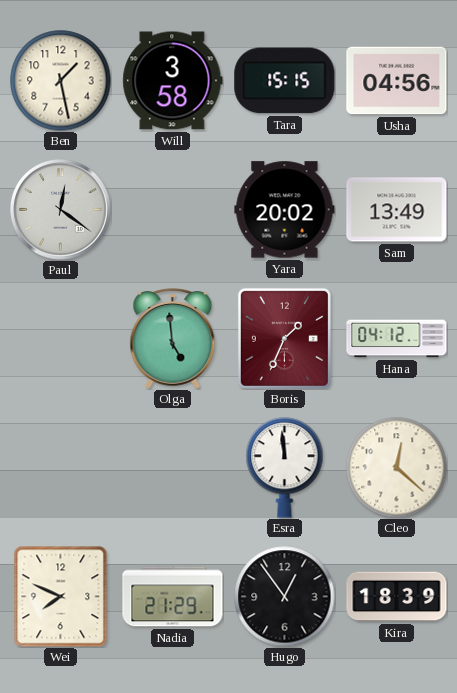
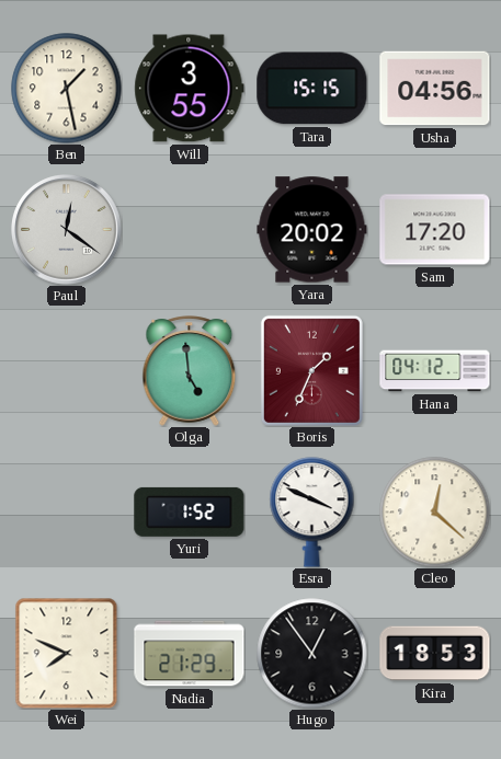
Will: 3:58 -> 3:55
Sam: 13:49 -> 17:20
Yuri: none -> 1:52
Esra: 11:59 -> 3:49
Kira: 18:39 -> 18:53
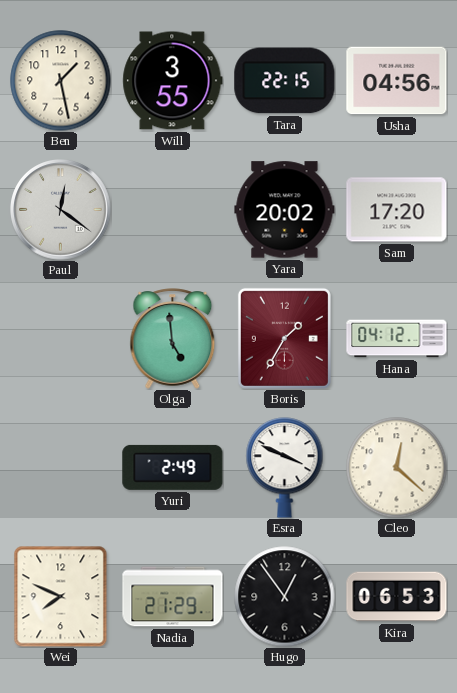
Tara: 15:15 -> 22:15
Boris: 1:34 -> 1:35
Yuri: 1:52 -> 2:49
Kira: 18:53 -> 06:53
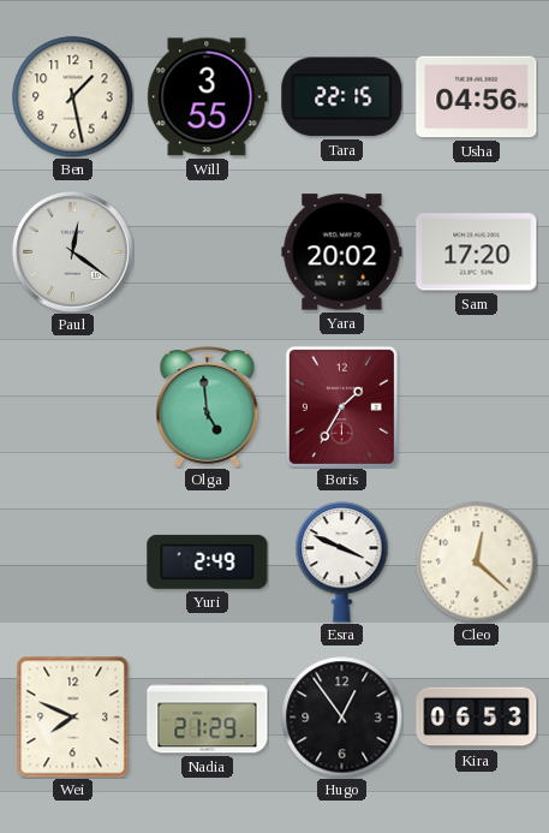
Hana: 04:12 -> none
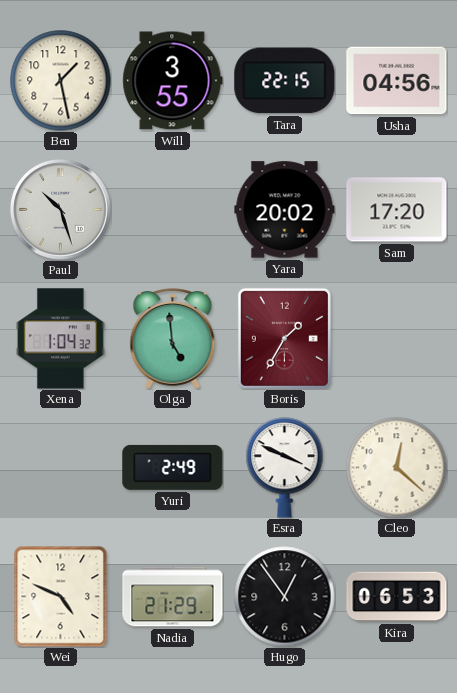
Paul: 12:21 -> 10:27
Xena: none -> 1:04
Wei: 7:49 -> 4:49
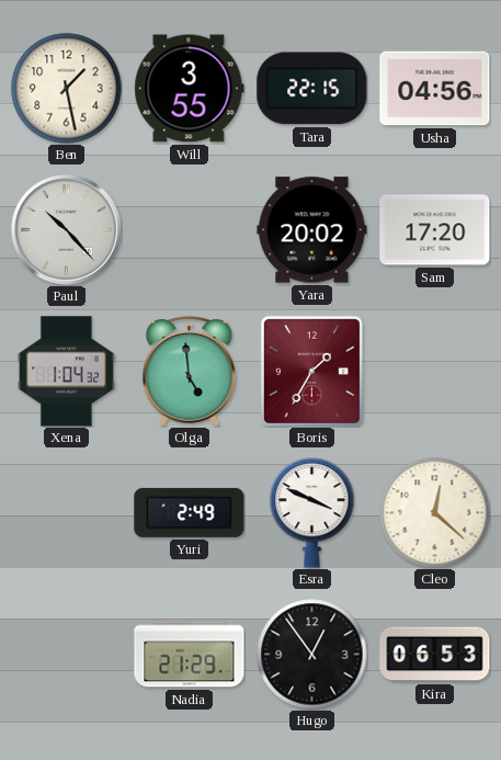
Paul: 10:27 -> 10:23
Wei: 4:49 -> none
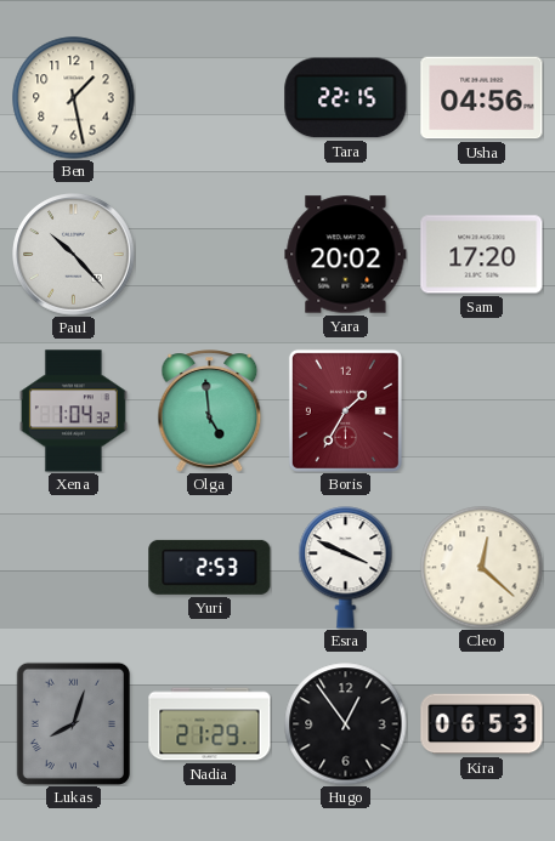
Will: 3:55 -> none
Yuri: 2:49 -> 2:53
Lukas: none -> 8:03
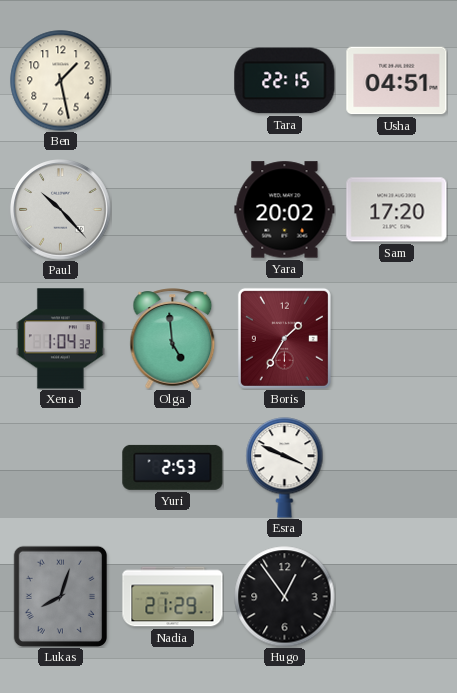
Usha: 04:56 -> 04:51
Cleo: 12:22 -> none
Kira: 06:53 -> none
